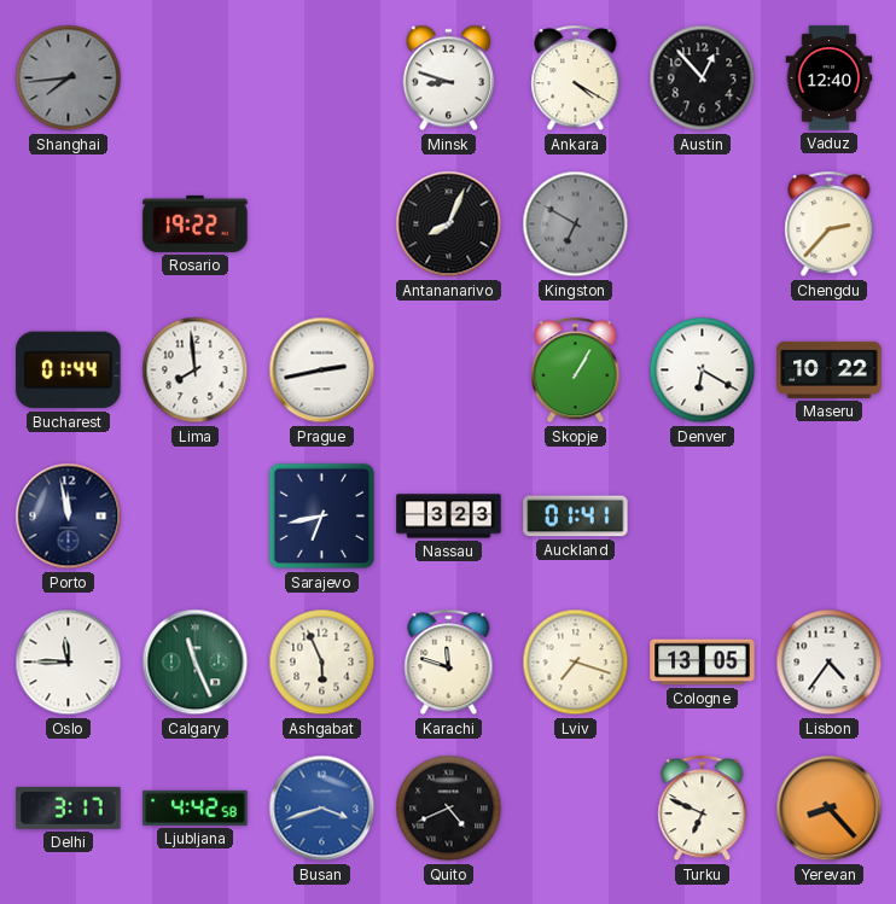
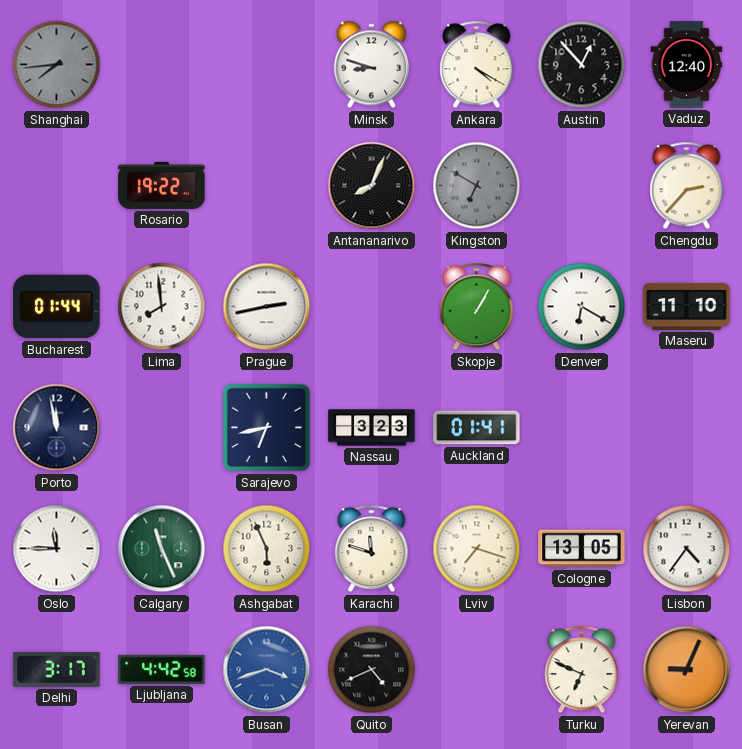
Maseru: 10:22 -> 11:10
Yerevan: 8:23 -> 9:04
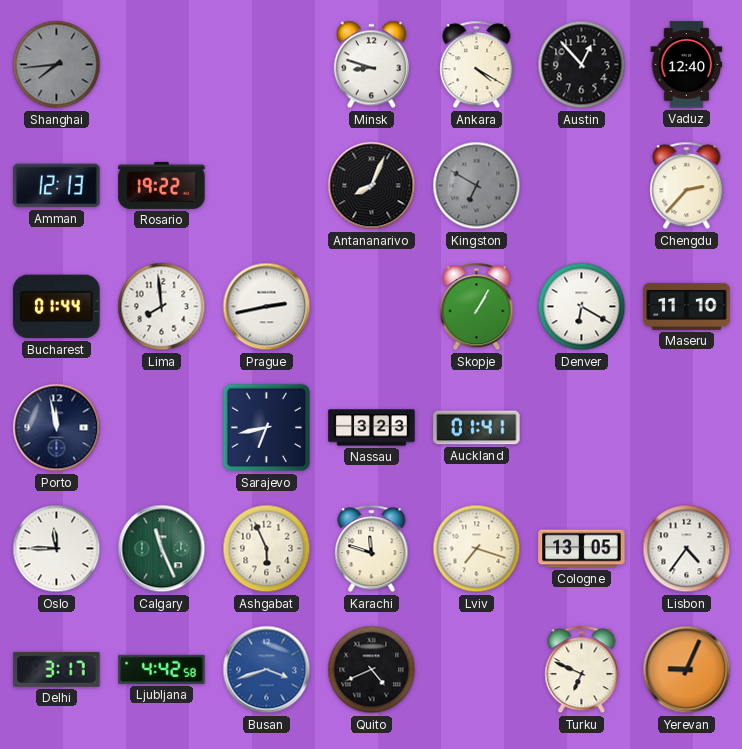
Amman: none -> 12:13
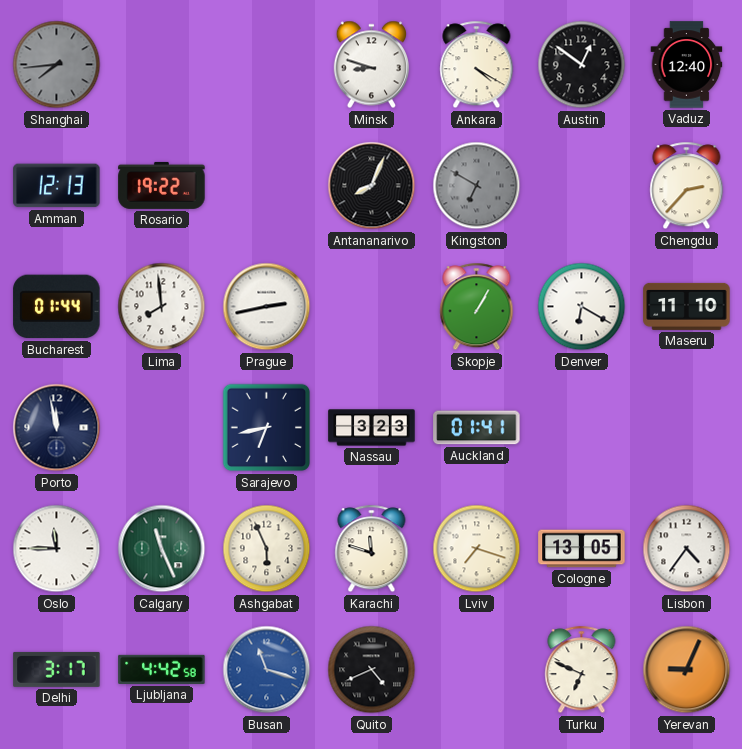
Austin: 12:53 -> 12:51
Busan: 3:42 -> 11:18
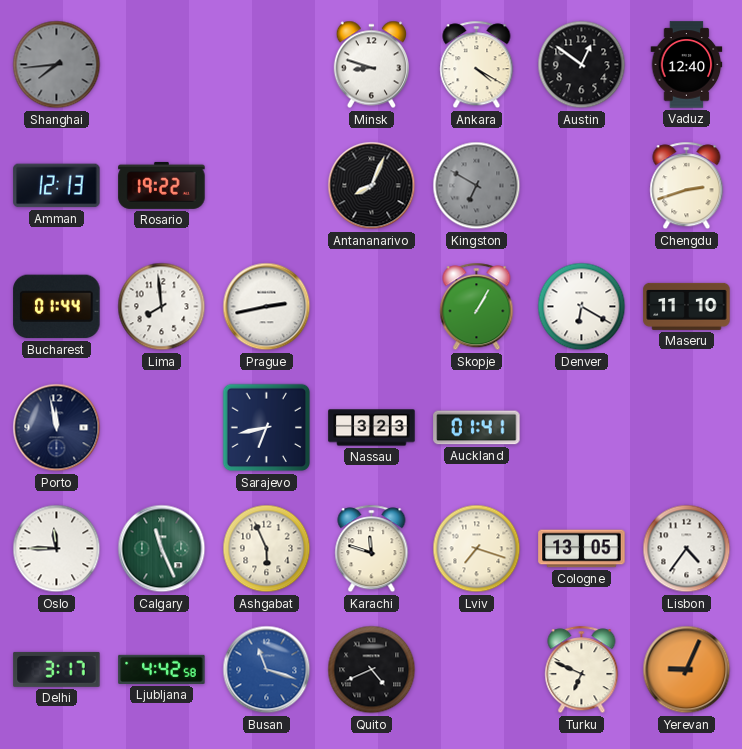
Chengdu: 2:37 -> 2:42
